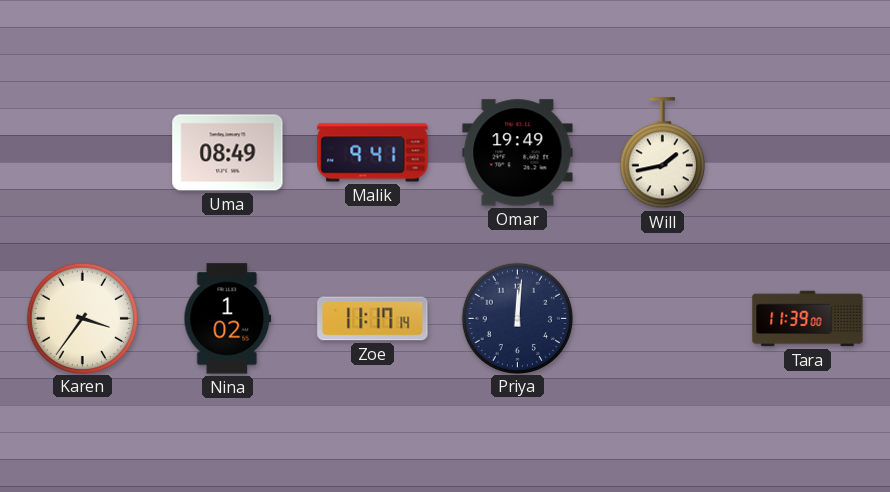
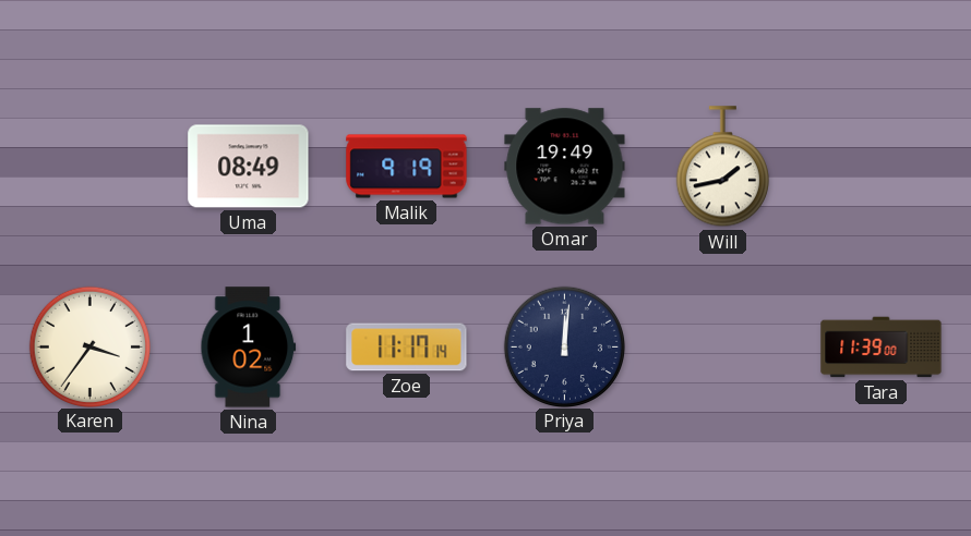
Malik: 9:41 -> 9:19
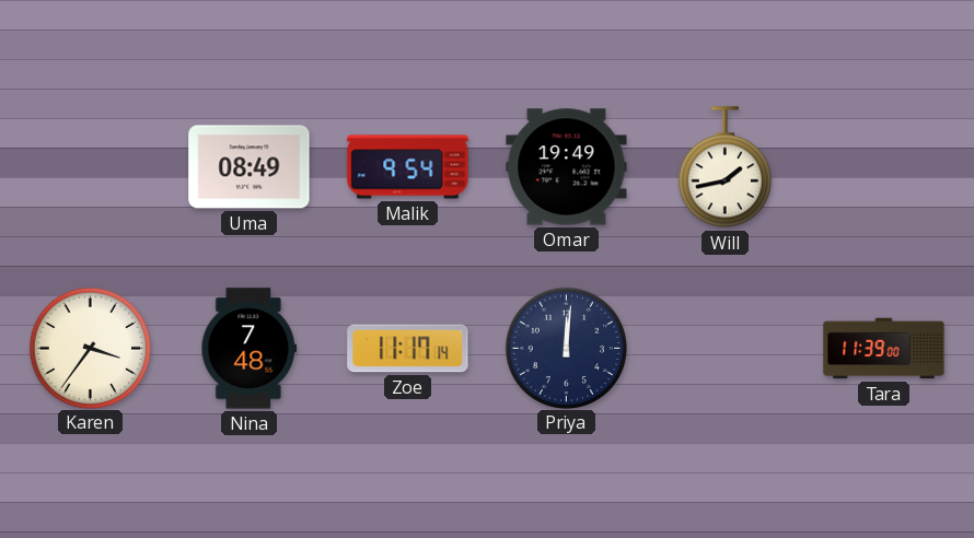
Malik: 9:19 -> 9:54
Nina: 1:02 -> 7:48
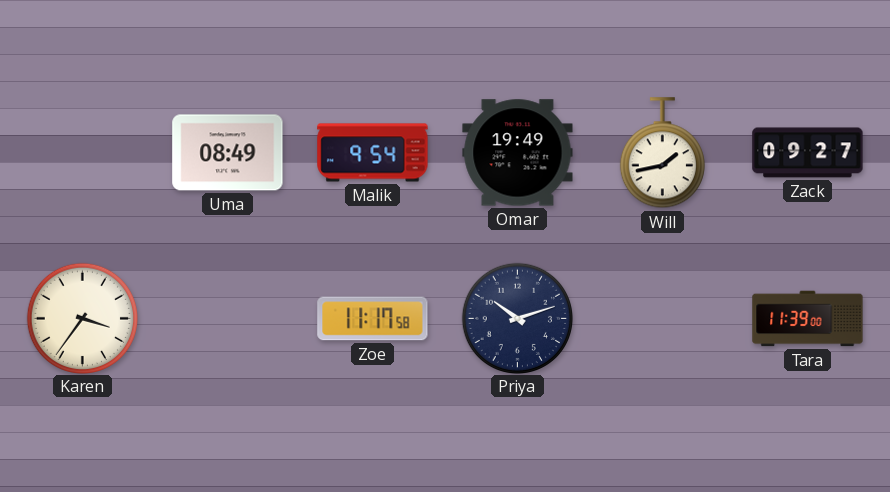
Zack: none -> 09:27
Nina: 7:48 -> none
Zoe: 11:17:14 -> 11:17:58
Priya: 12:01 -> 10:12
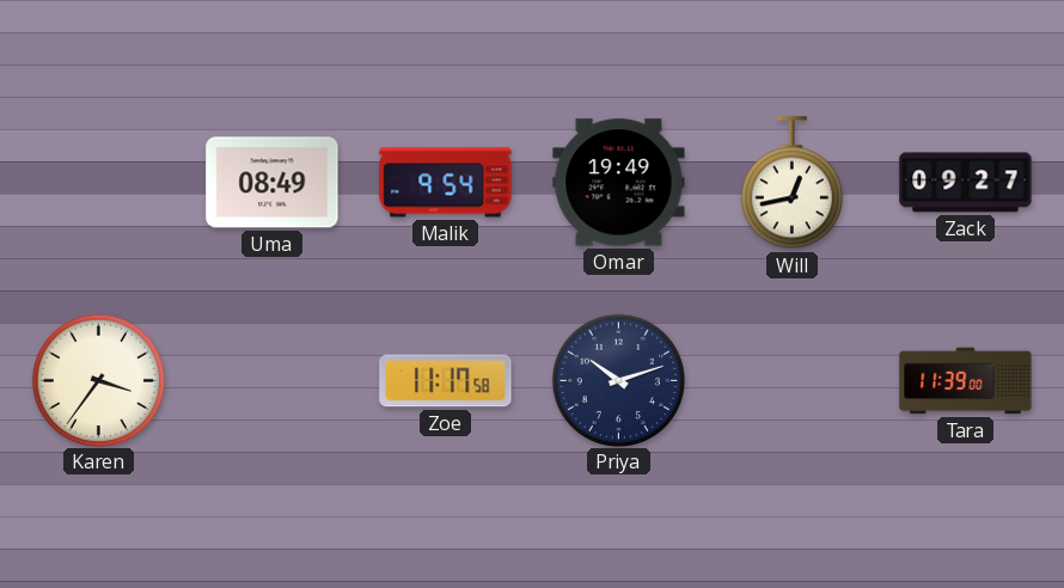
Will: 1:43 -> 12:43
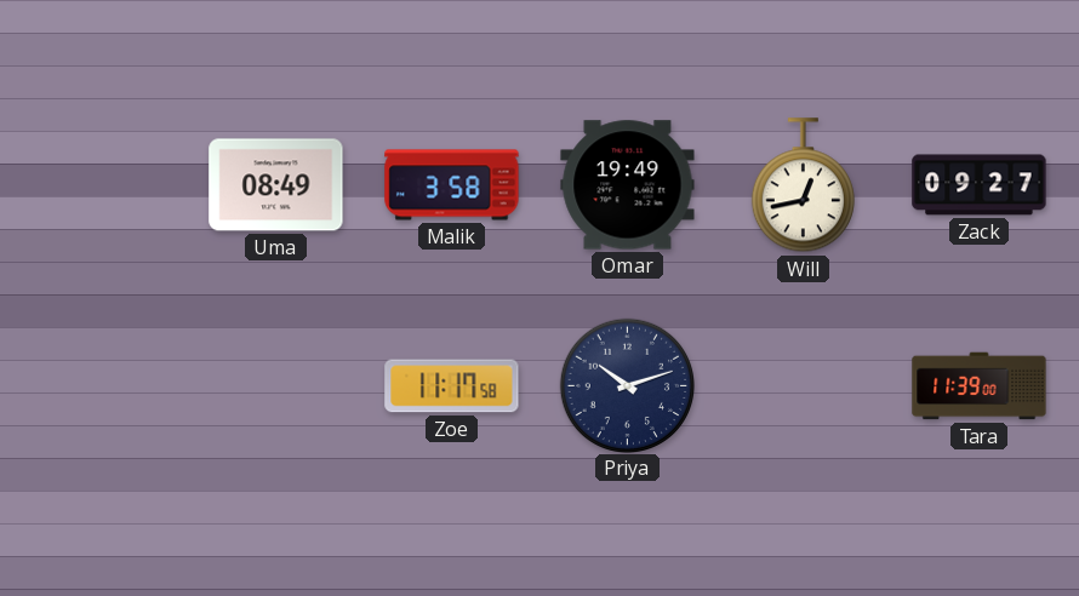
Malik: 9:54 -> 3:58
Karen: 3:36 -> none
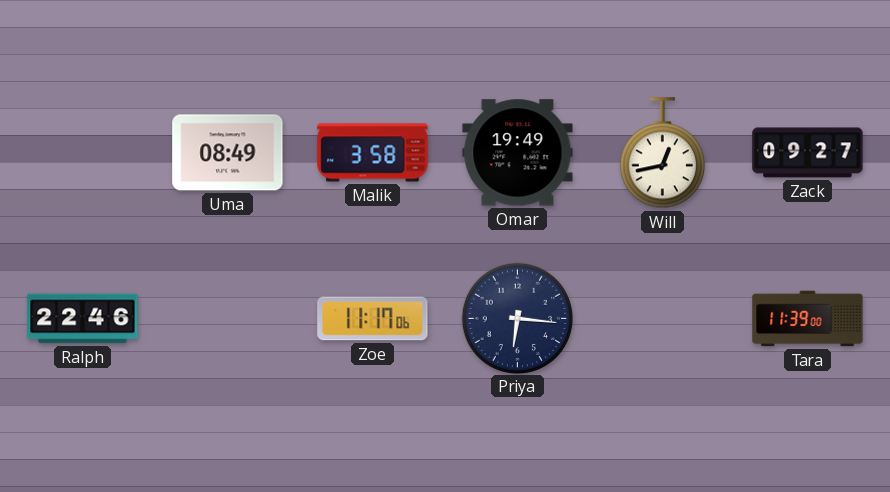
Ralph: none -> 22:46
Zoe: 11:17:58 -> 11:17:06
Priya: 10:12 -> 6:16
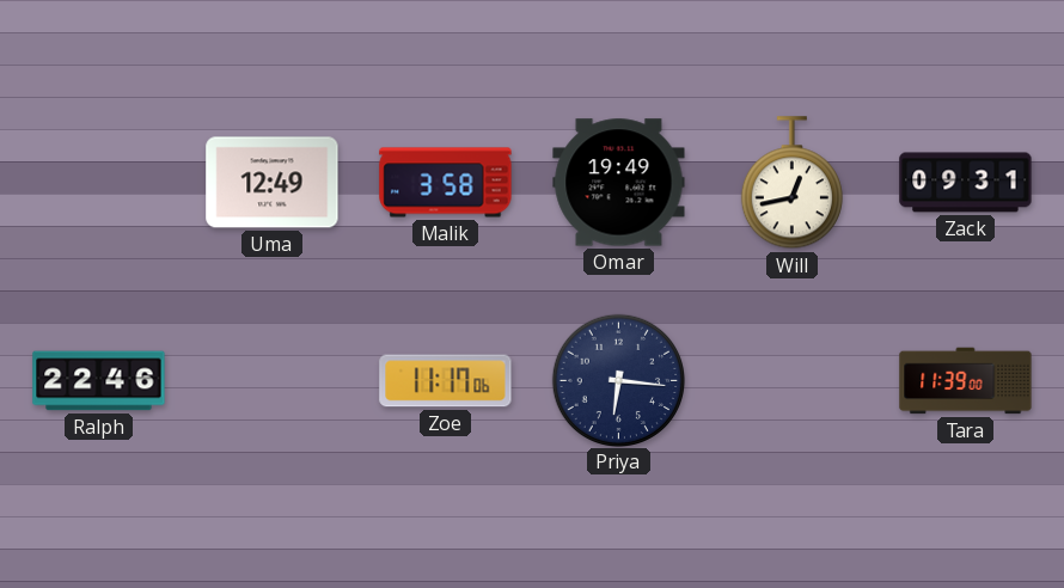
Uma: 08:49 -> 12:49
Zack: 09:27 -> 09:31
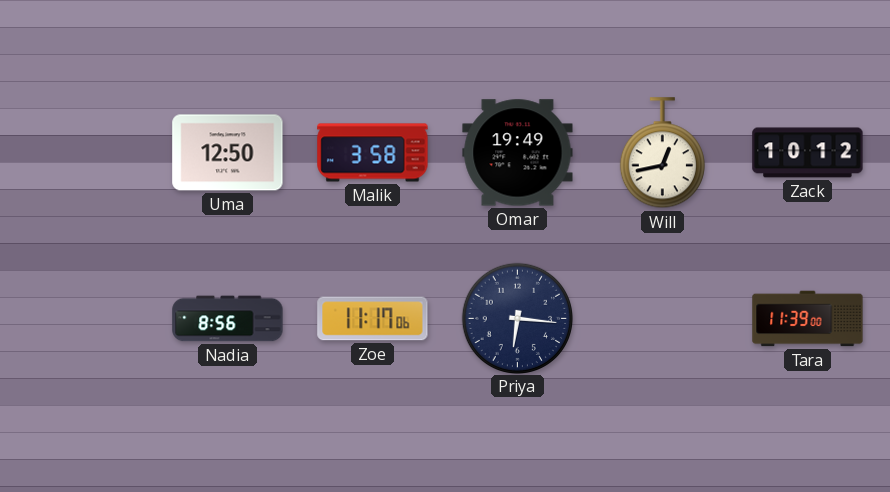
Uma: 12:49 -> 12:50
Zack: 09:31 -> 10:12
Ralph: 22:46 -> none
Nadia: none -> 8:56
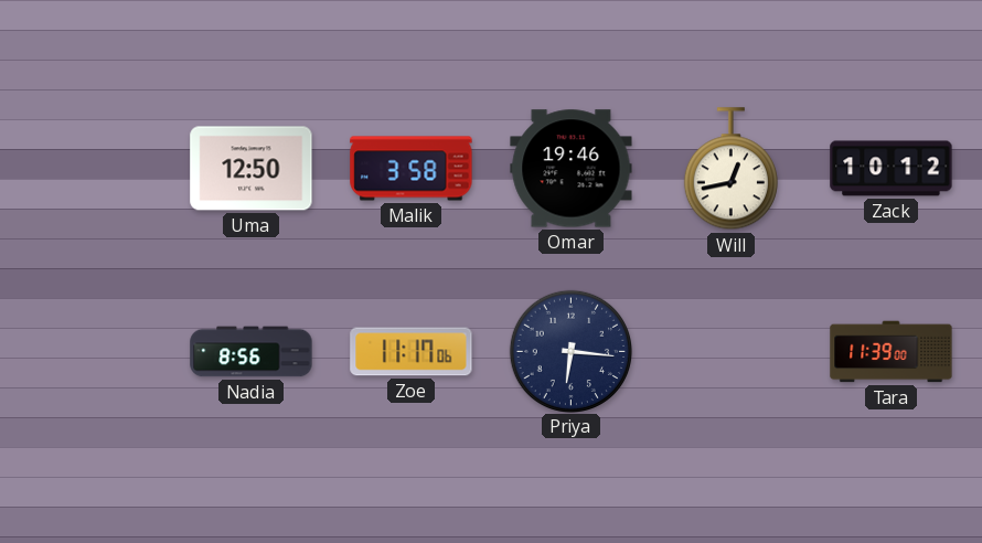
Omar: 19:49 -> 19:46
